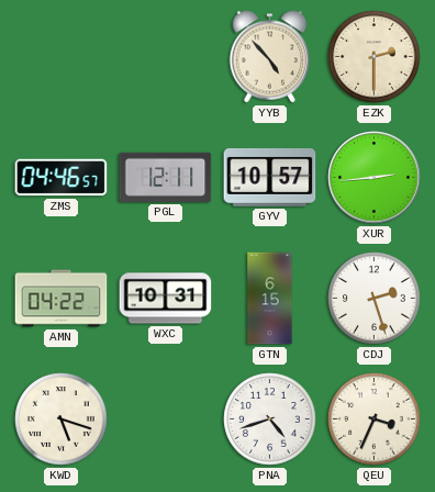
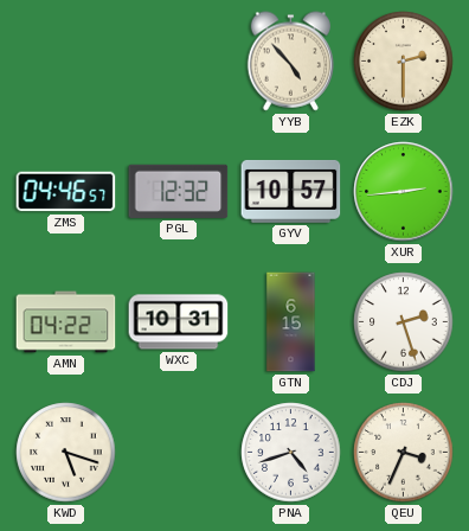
PGL: 12:11 -> 12:32
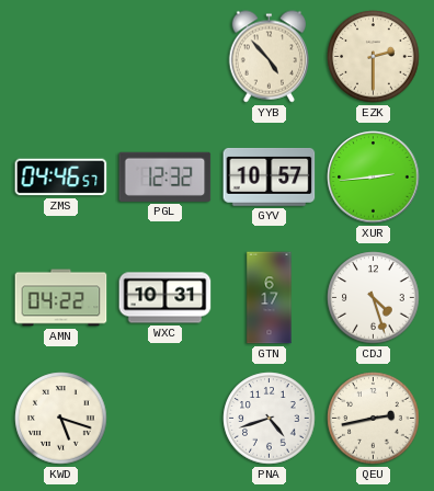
GTN: 6:15 -> 6:17
CDJ: 2:27 -> 4:27
QEU: 3:34 -> 2:43
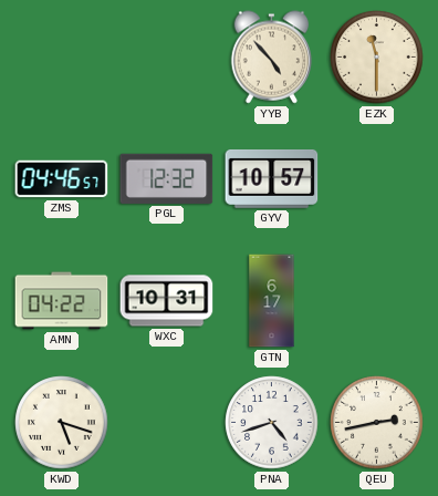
EZK: 2:30 -> 11:30
XUR: 2:44 -> none
CDJ: 4:27 -> none
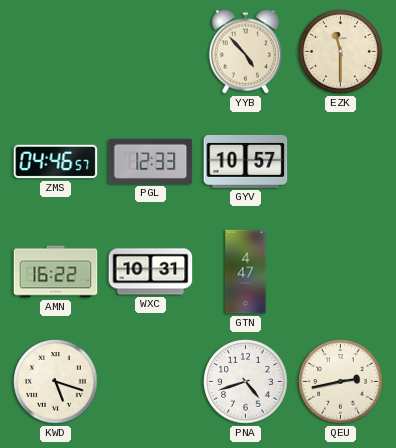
PGL: 12:32 -> 12:33
AMN: 04:22 -> 16:22
GTN: 6:17 -> 4:47
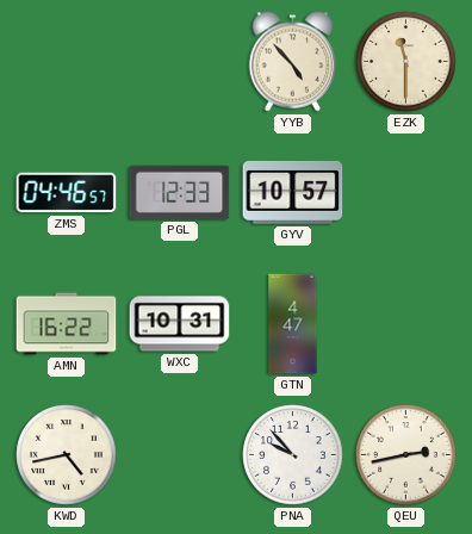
KWD: 5:18 -> 4:43
PNA: 4:42 -> 9:53
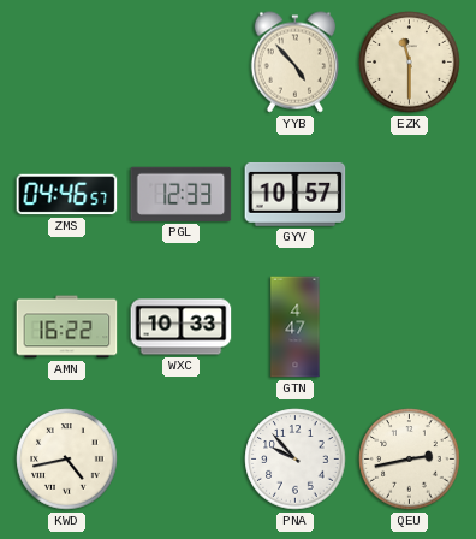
WXC: 10:31 -> 10:33
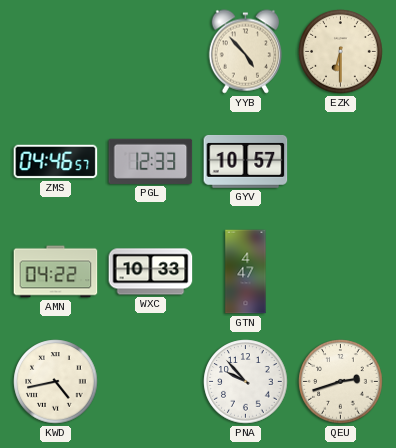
EZK: 11:30 -> 6:30
AMN: 16:22 -> 04:22
QEU: 2:43 -> 2:42
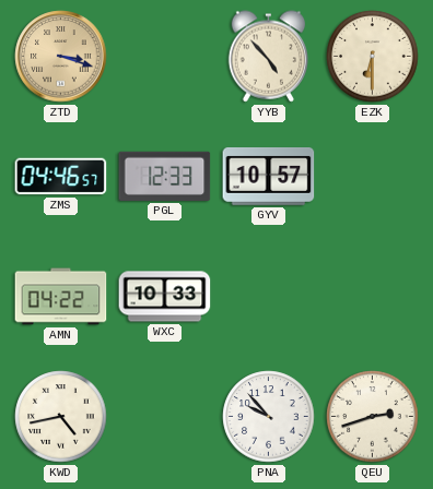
ZTD: none -> 3:18
GTN: 4:47 -> none
